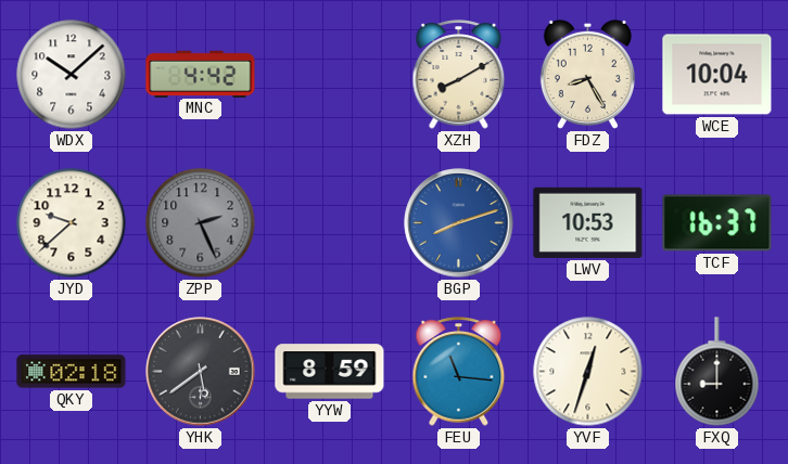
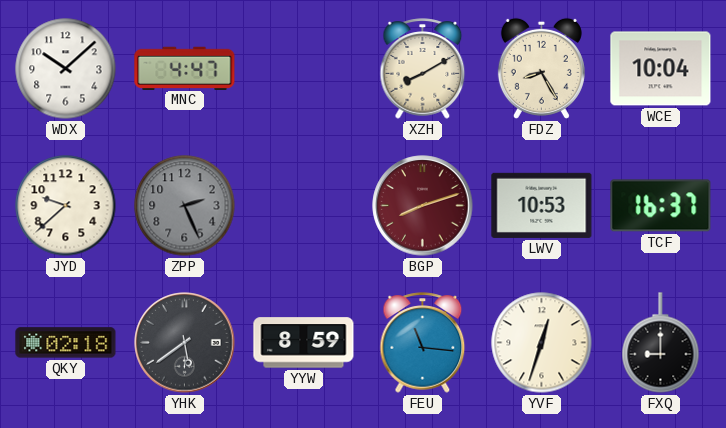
MNC: 4:42 -> 4:47
BGP dial: blue -> burgundy
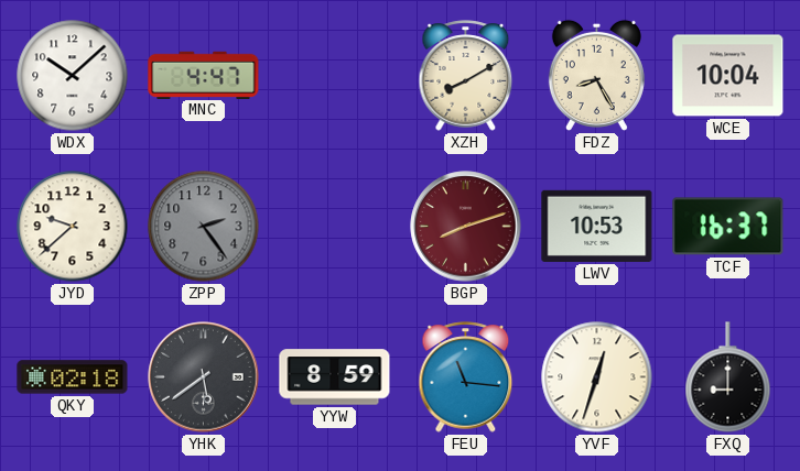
ZPP: 2:26 -> 2:24
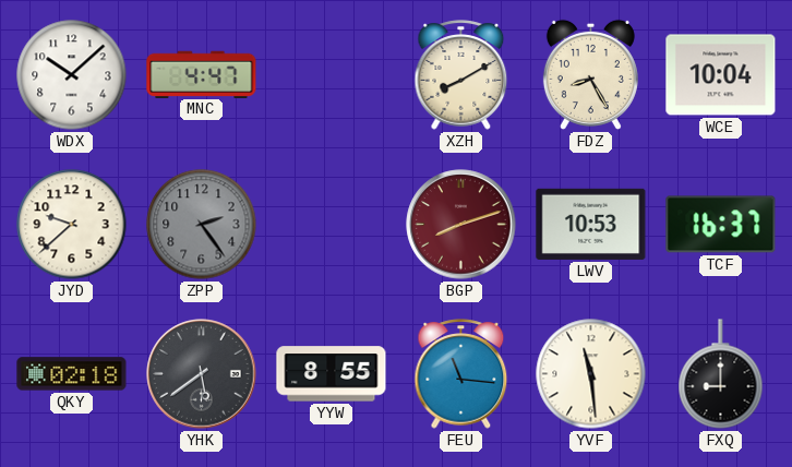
YYW: 8:59 -> 8:55
YVF: 12:33 -> 11:29
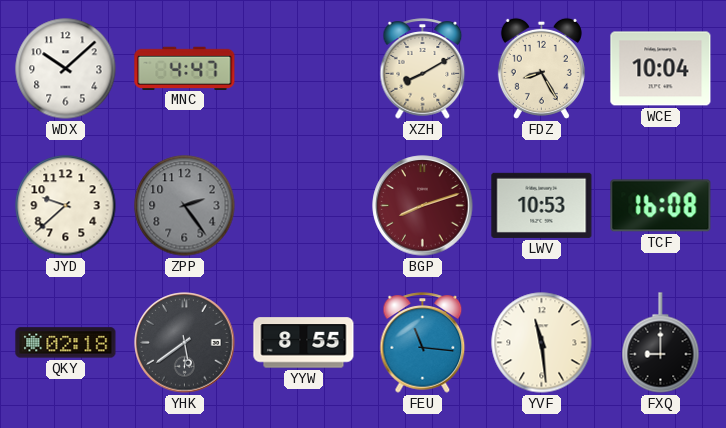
TCF: 16:37 -> 16:08
